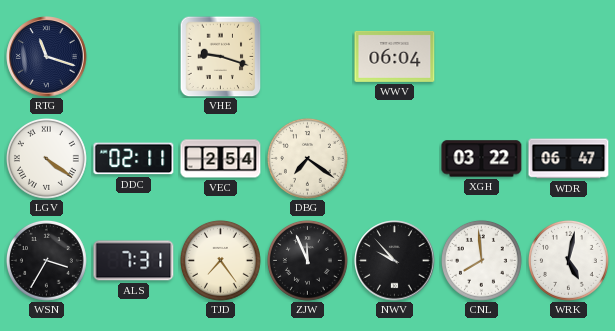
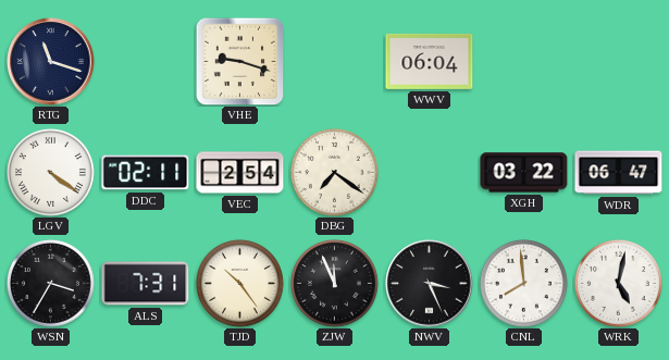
TJD: 7:24 -> 10:24
NWV: 9:53 -> 3:26
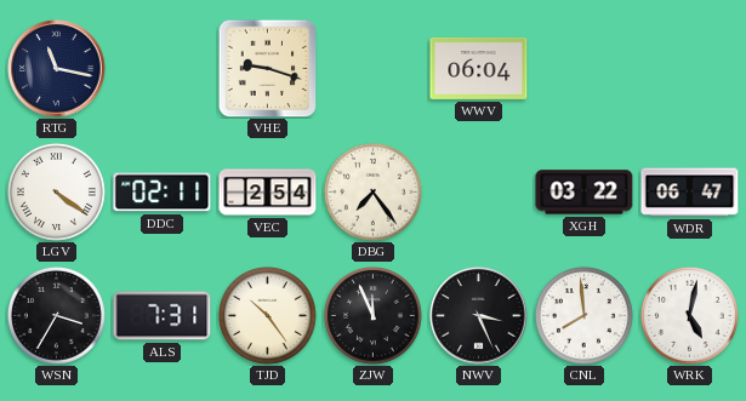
RTG: 11:18 -> 11:17
DBG: 7:21 -> 7:24
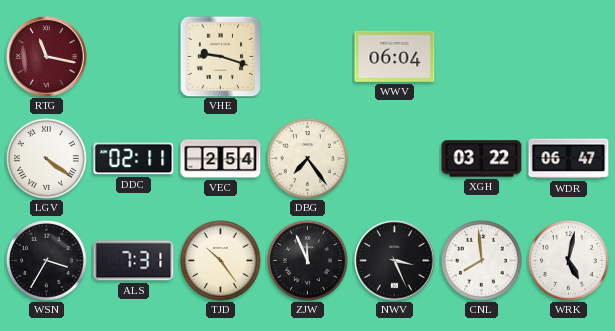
RTG dial: navy -> burgundy
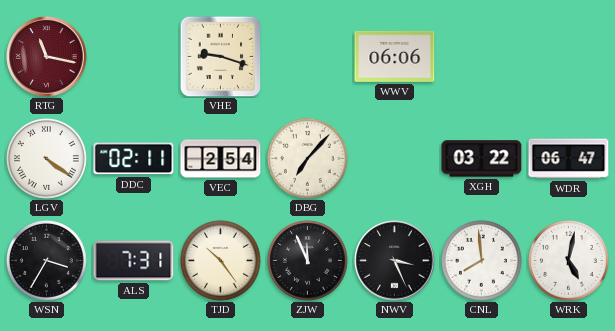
WWV: 06:04 -> 06:06
DBG: 7:24 -> 7:07
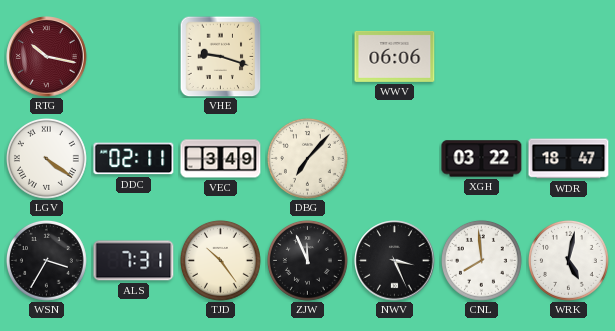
RTG: 11:17 -> 10:17
VEC: 2:54 -> 3:49
WDR: 06:47 -> 18:47
